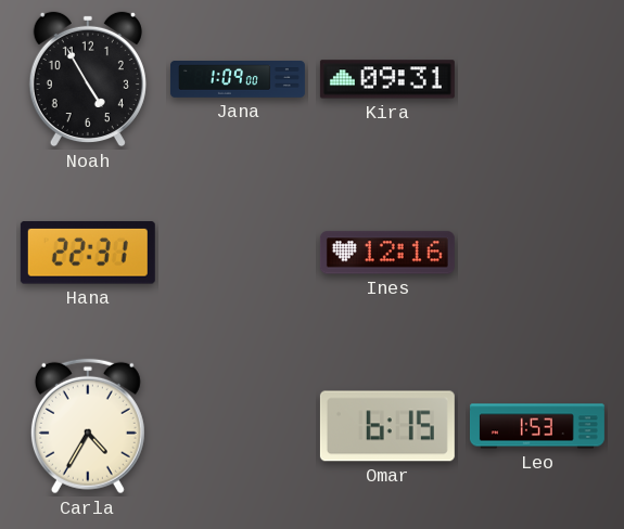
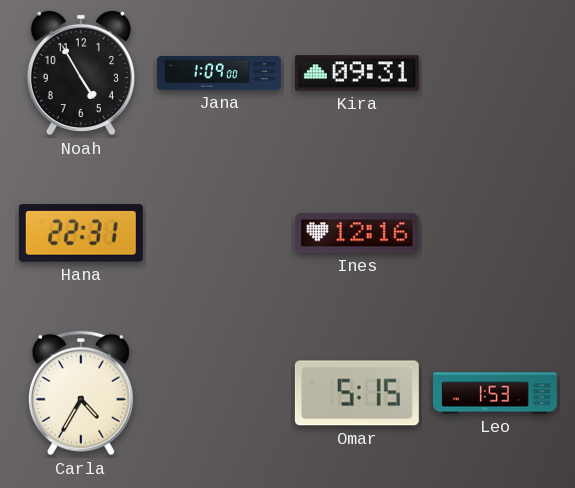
Omar: 6:15 -> 5:15
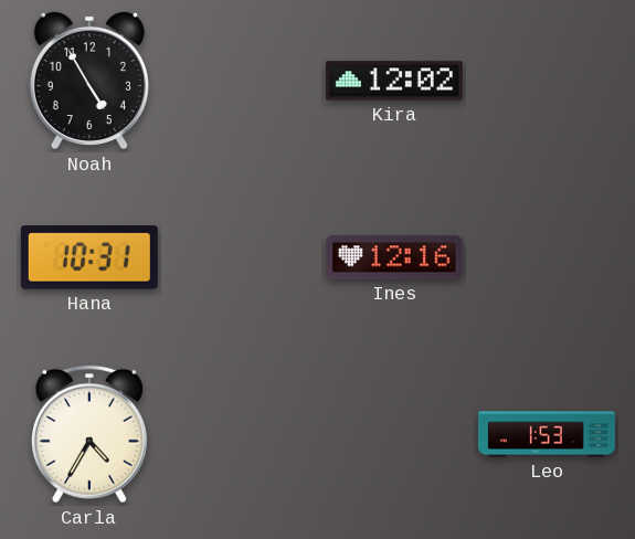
Jana: 1:09 -> none
Kira: 09:31 -> 12:02
Hana: 22:31 -> 10:31
Omar: 5:15 -> none
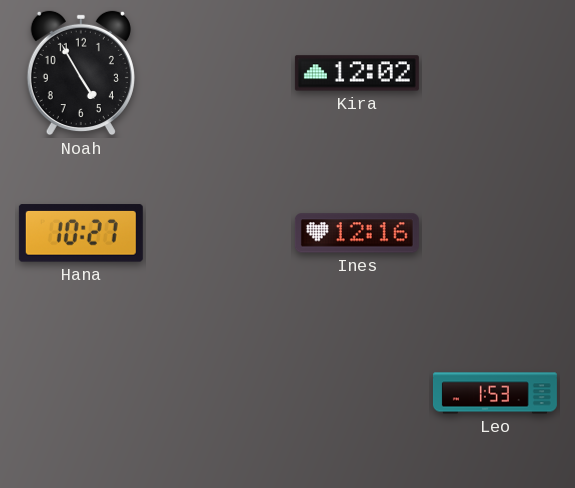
Hana: 10:31 -> 10:27
Carla: 4:35 -> none
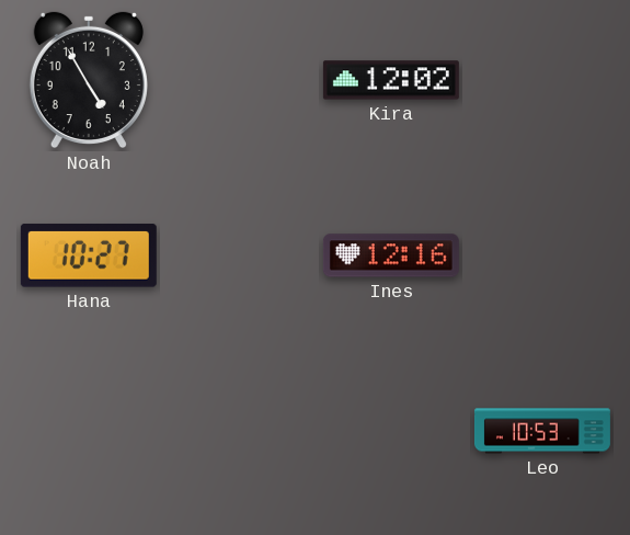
Leo: 1:53 -> 10:53
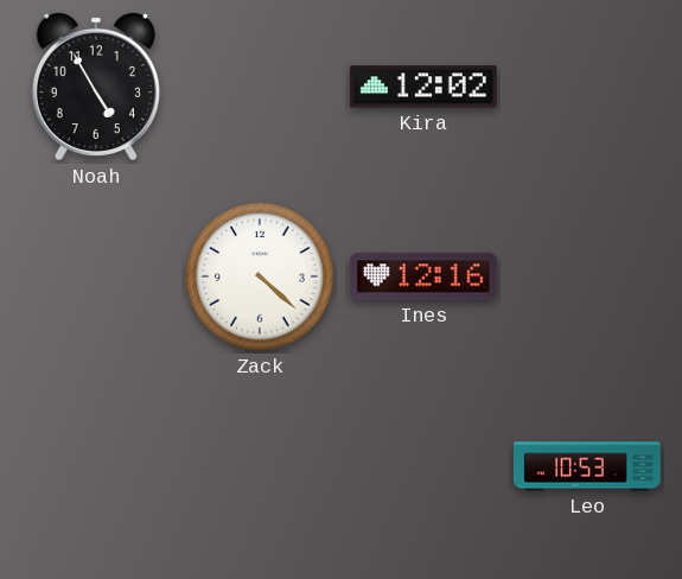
Hana: 10:27 -> none
Zack: none -> 4:22
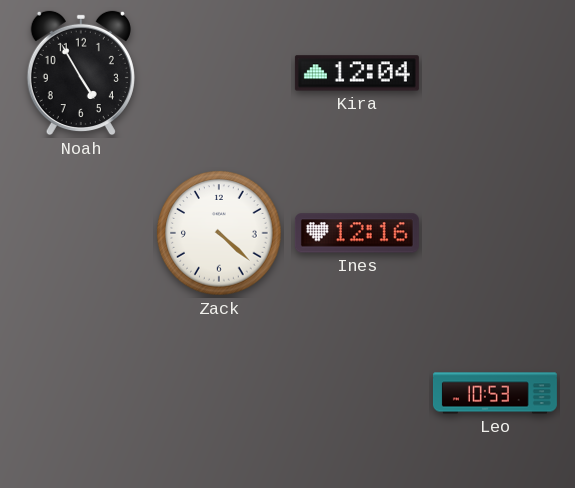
Kira: 12:02 -> 12:04
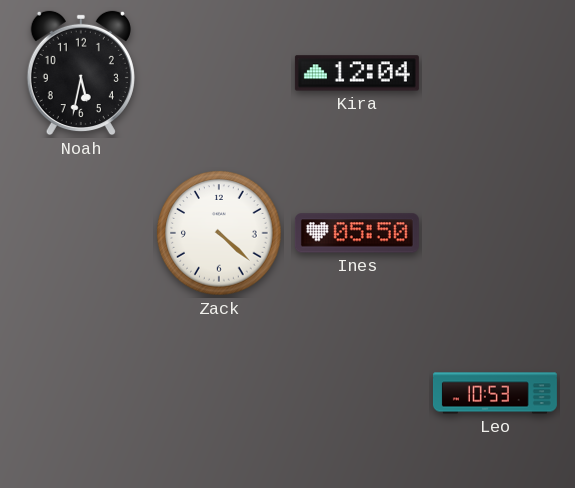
Noah: 4:55 -> 5:32
Ines: 12:16 -> 05:50
